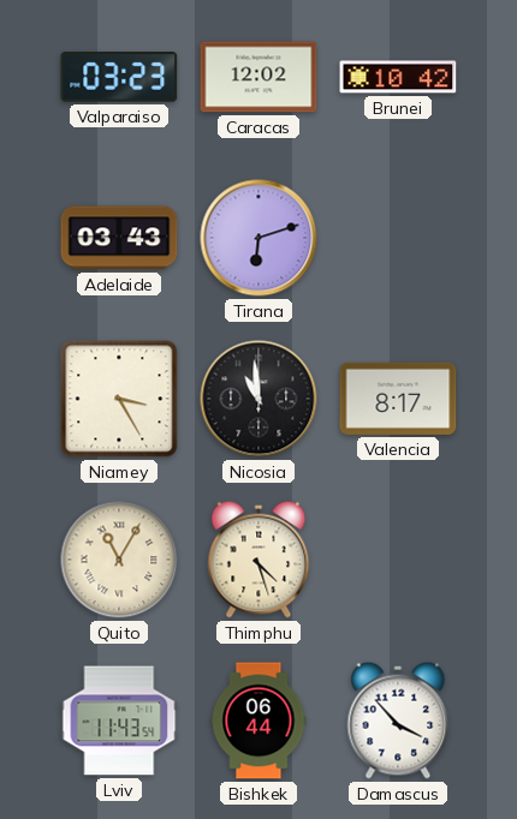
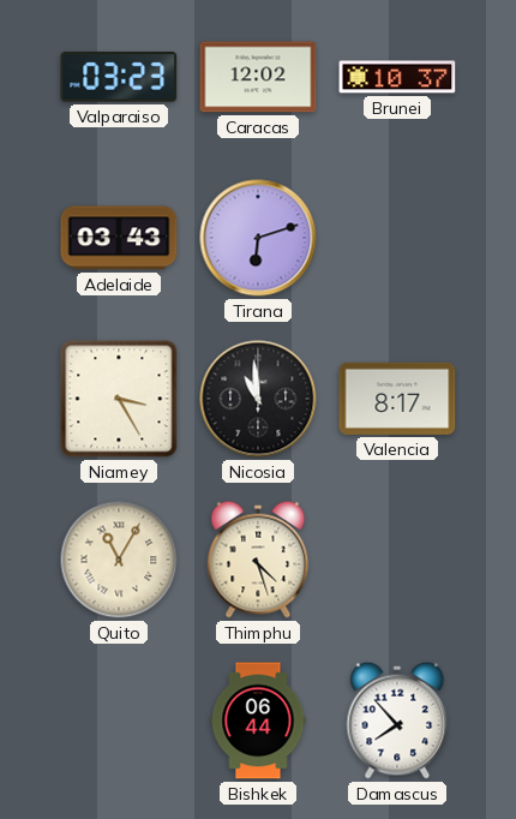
Brunei: 10:42 -> 10:37
Lviv: 11:43 -> none
Damascus: 3:53 -> 7:53
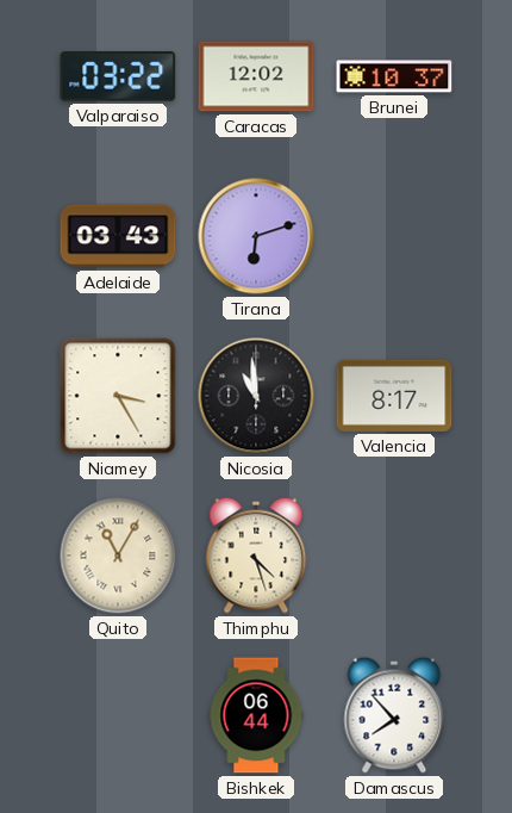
Valparaiso: 03:23 -> 03:22
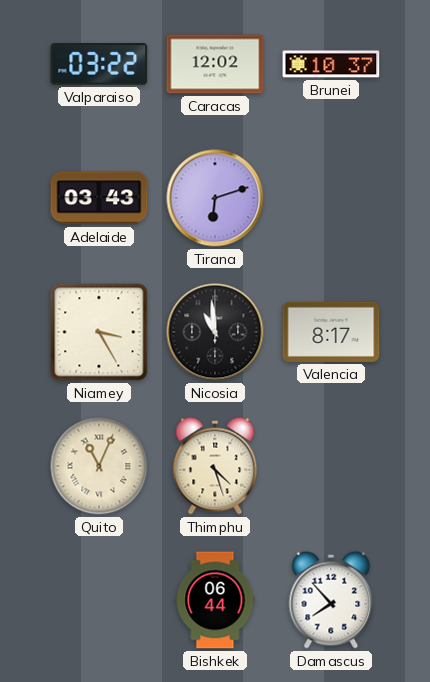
Quito: 11:05 -> 11:04
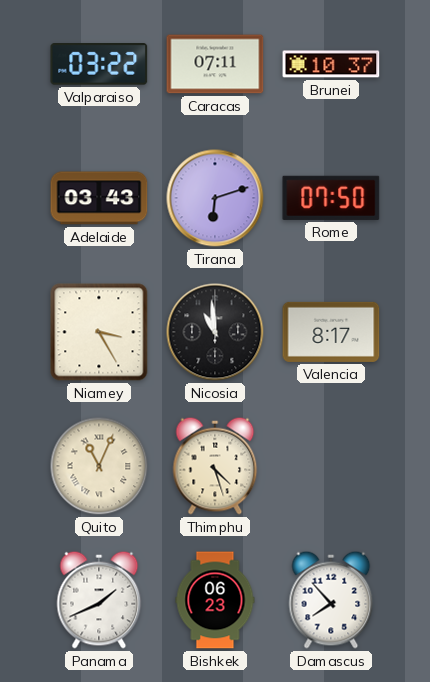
Caracas: 12:02 -> 07:11
Rome: none -> 07:50
Panama: none -> 1:41
Bishkek: 06:44 -> 06:23
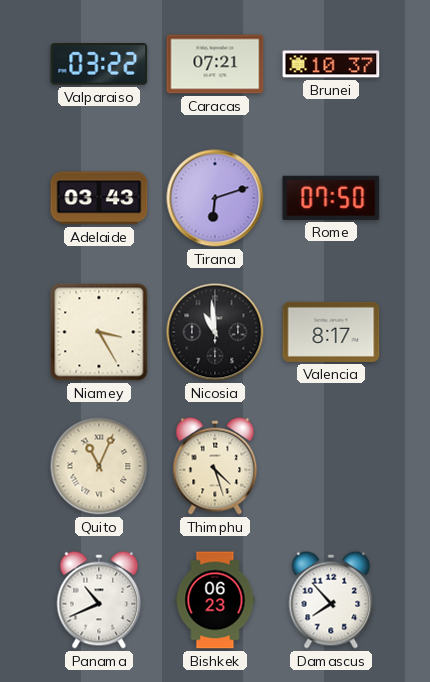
Caracas: 07:11 -> 07:21
Panama: 1:41 -> 10:41
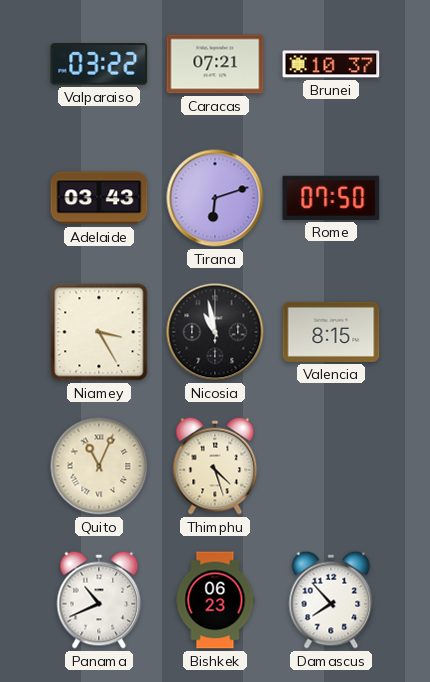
Nicosia: 10:59 -> 10:58
Valencia: 8:17 -> 8:15
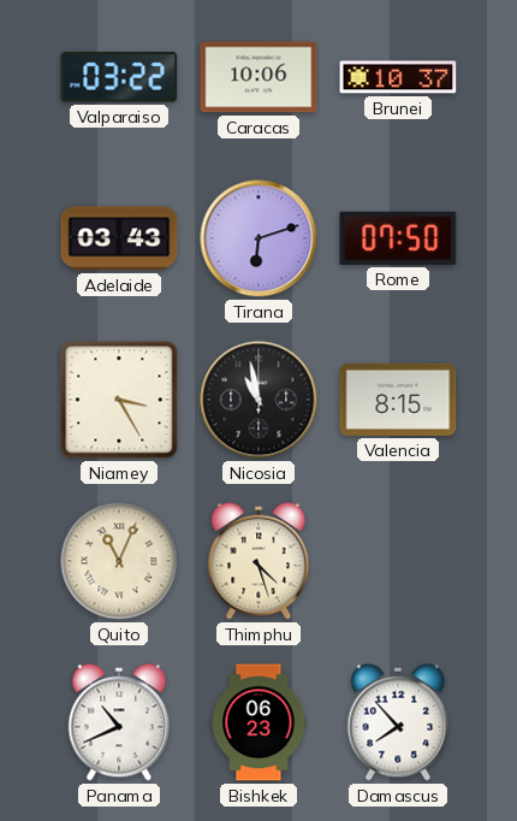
Caracas: 07:21 -> 10:06
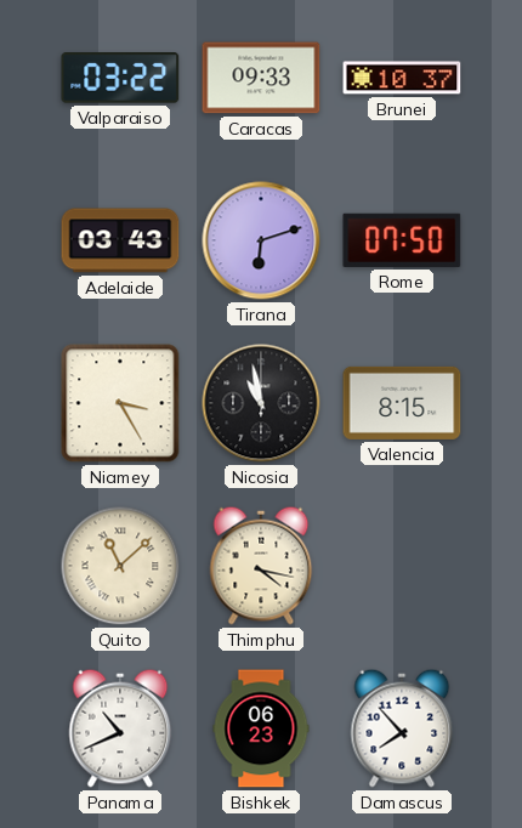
Caracas: 10:06 -> 09:33
Quito: 11:04 -> 11:08
Thimphu: 4:27 -> 4:17
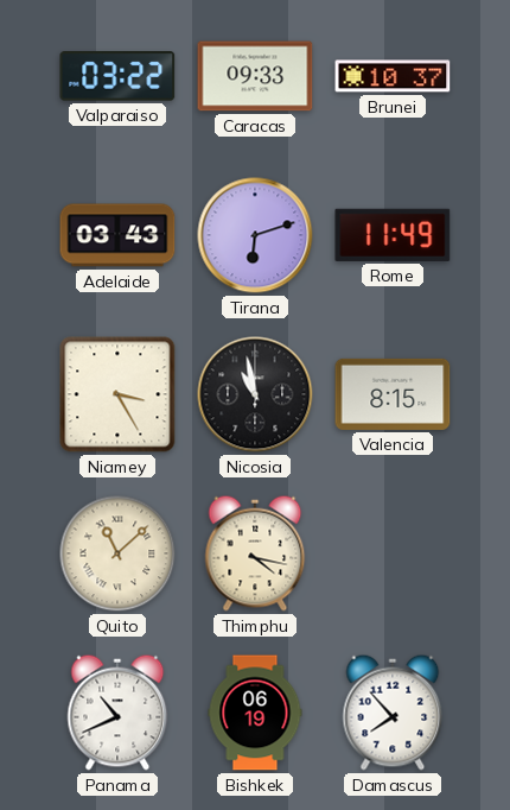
Rome: 07:50 -> 11:49
Bishkek: 06:23 -> 06:19
